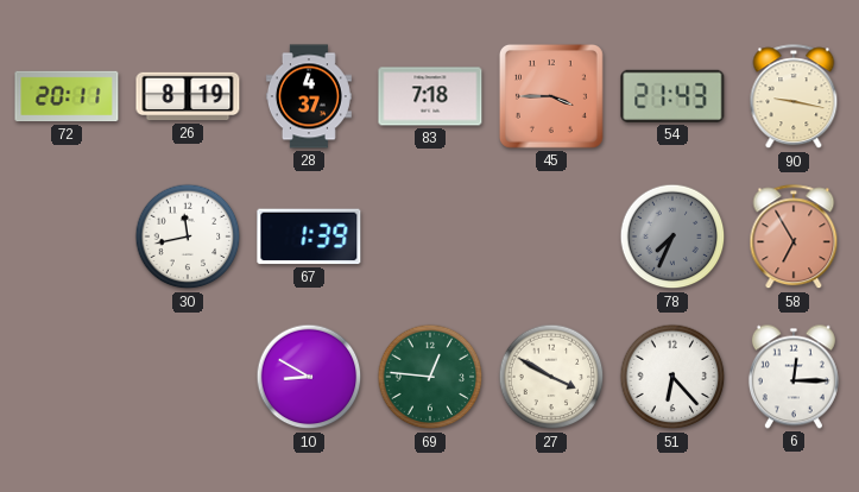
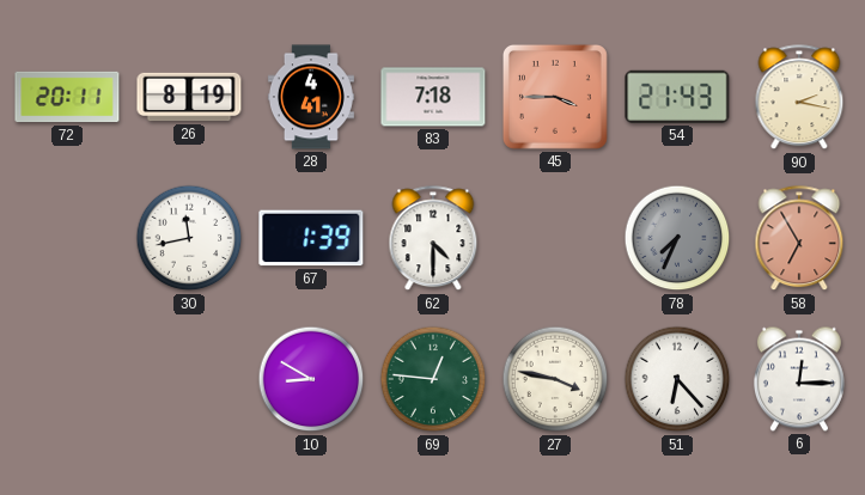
28: 4:37 -> 4:41
90: 9:17 -> 2:17
62: none -> 4:30
27: 3:50 -> 3:47
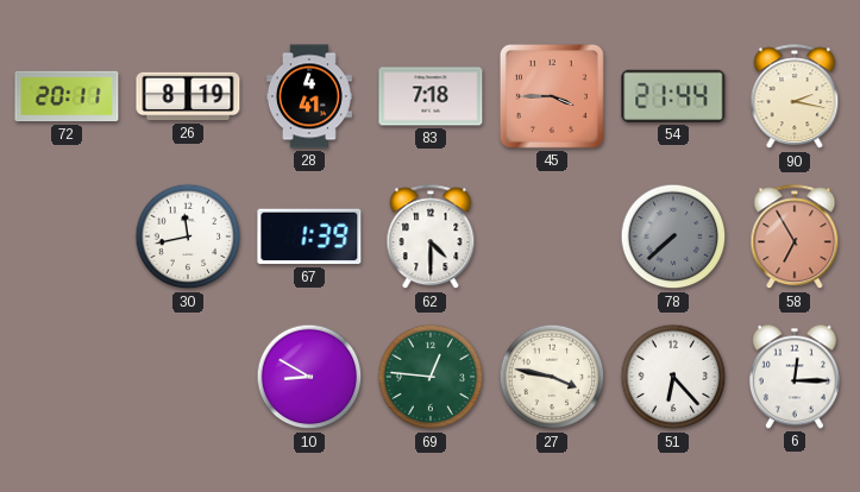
54: 21:43 -> 21:44
78: 7:34 -> 7:38
